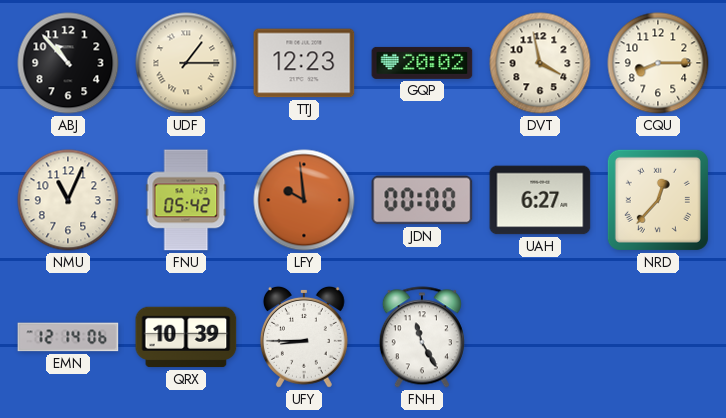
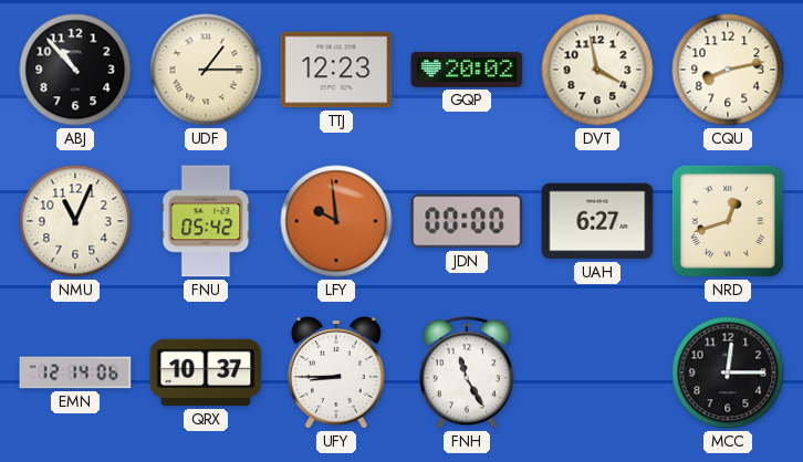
CQU: 8:15 -> 8:13
NRD: 12:37 -> 12:42
QRX: 10:39 -> 10:37
MCC: none -> 12:15
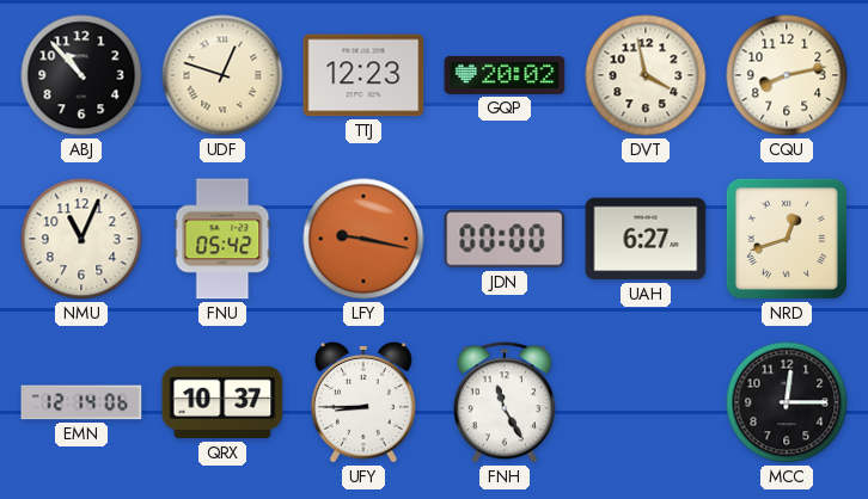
UDF: 1:15 -> 12:48
LFY: 9:59 -> 9:17
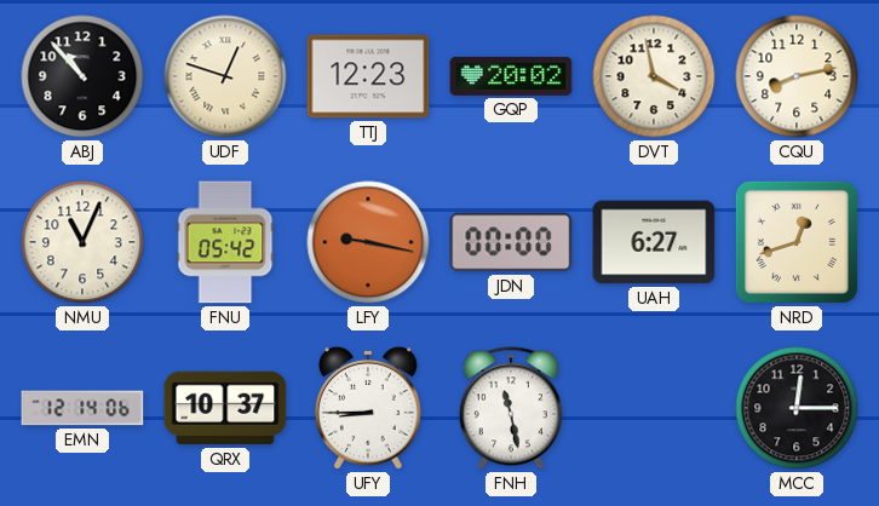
FNH: 11:25 -> 11:28
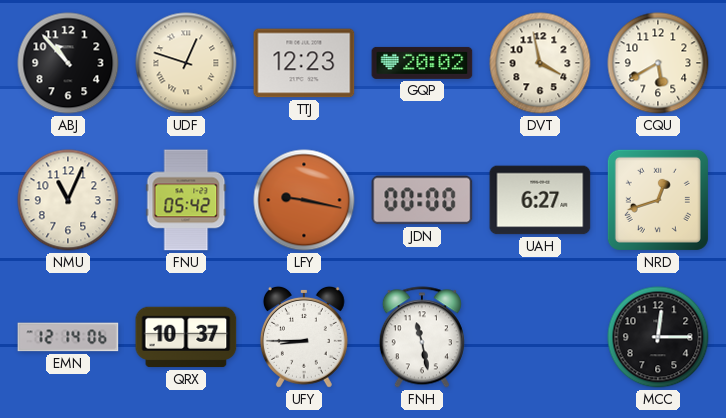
CQU: 8:13 -> 5:40
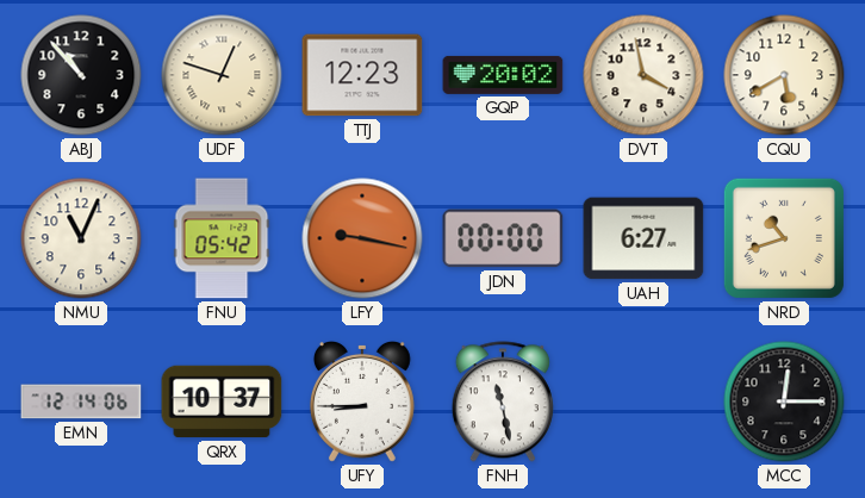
NRD: 12:42 -> 10:42
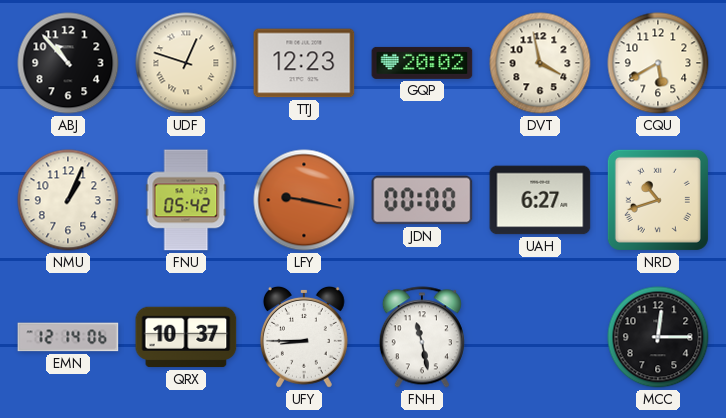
NMU: 11:04 -> 1:04
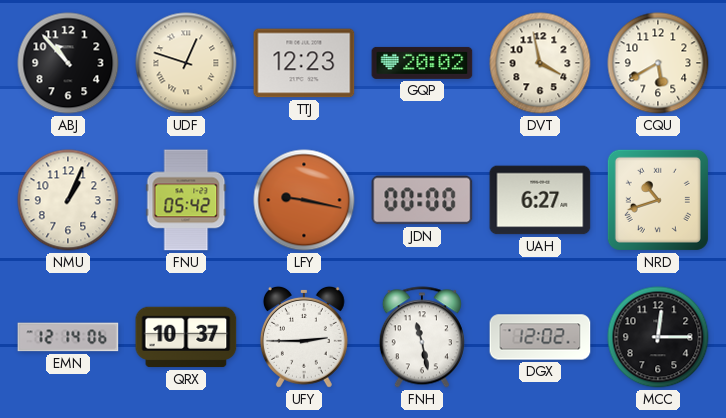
UFY: 8:45 -> 2:45
DGX: none -> 12:02
